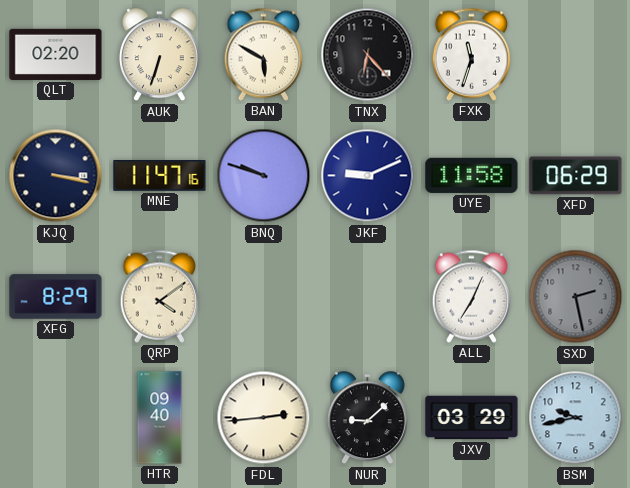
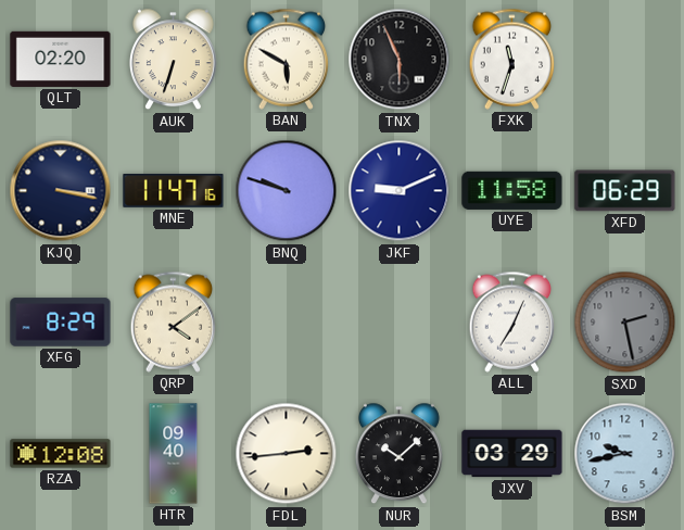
TNX: 6:23 -> 5:56
RZA: none -> 12:08
NUR: 9:08 -> 10:08
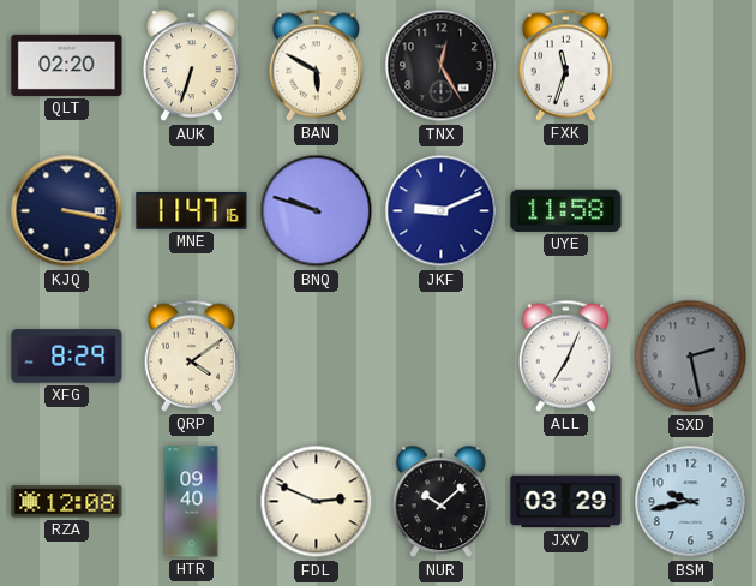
TNX: 5:56 -> 12:25
XFD: 06:29 -> none
FDL: 2:44 -> 2:49
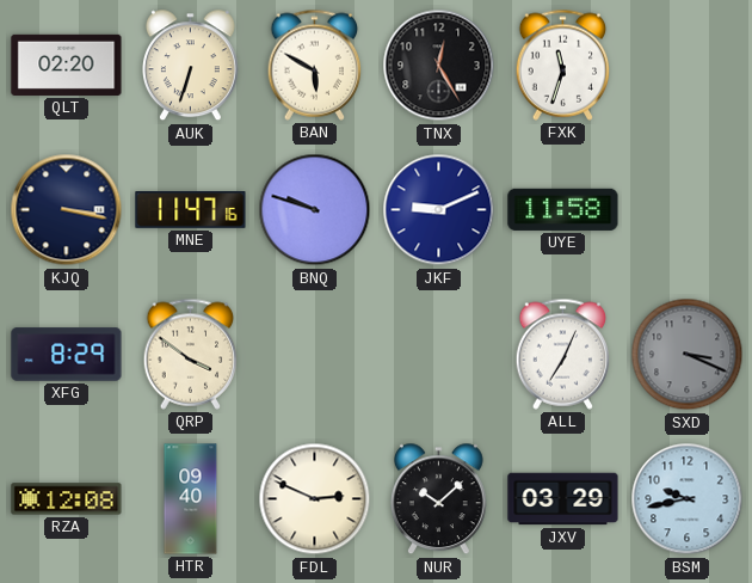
QRP: 4:09 -> 3:51
SXD: 2:28 -> 3:19
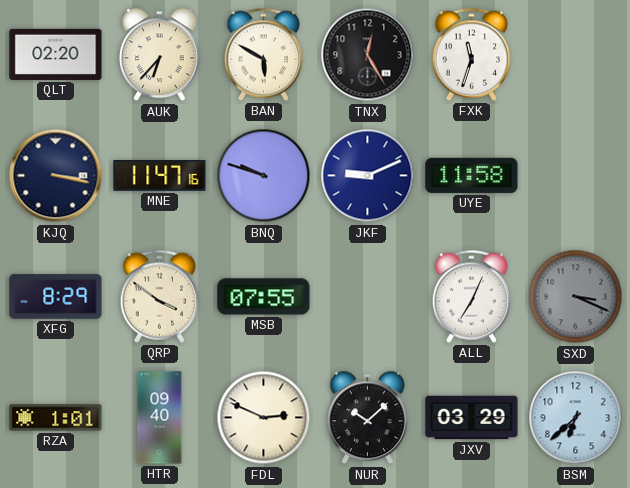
AUK: 6:33 -> 6:37
MSB: none -> 07:55
RZA: 12:08 -> 1:01
BSM: 9:43 -> 6:38
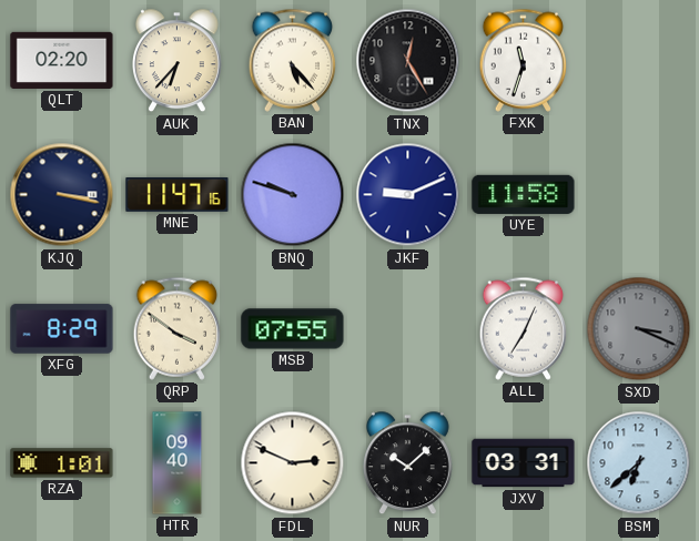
BAN: 5:50 -> 5:23
JXV: 03:29 -> 03:31
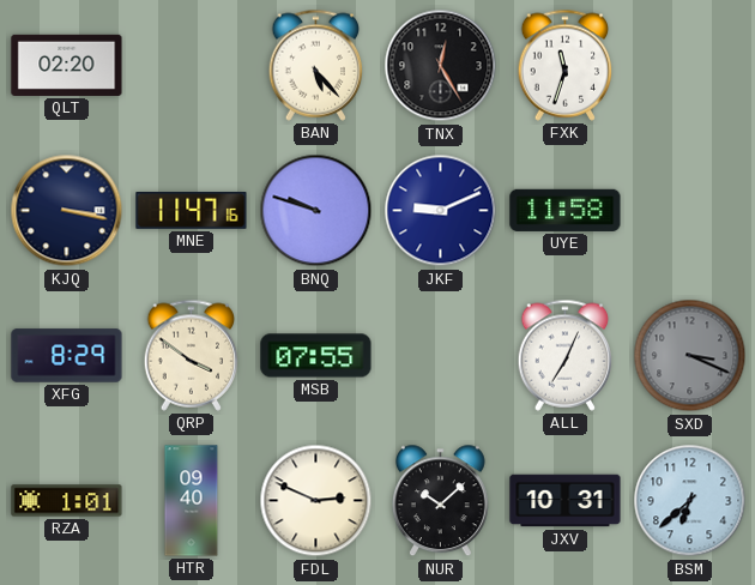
AUK: 6:37 -> none
JXV: 03:31 -> 10:31
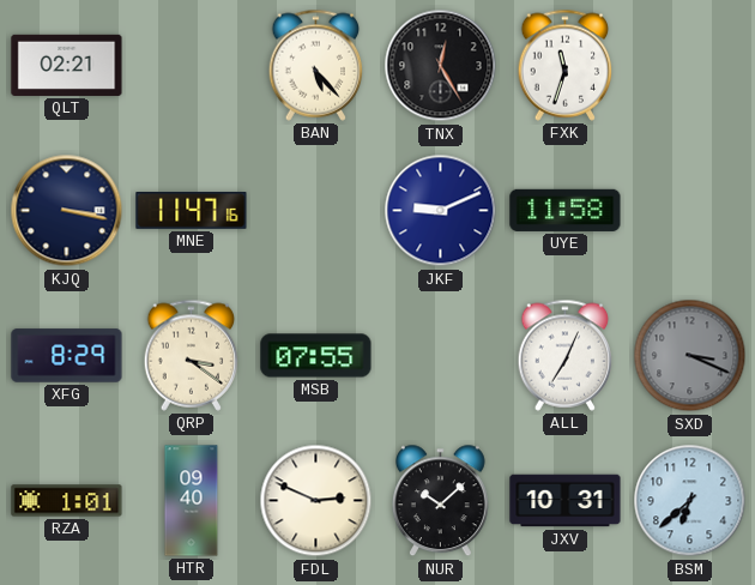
QLT: 02:20 -> 02:21
BNQ: 9:48 -> none
QRP: 3:51 -> 3:21
